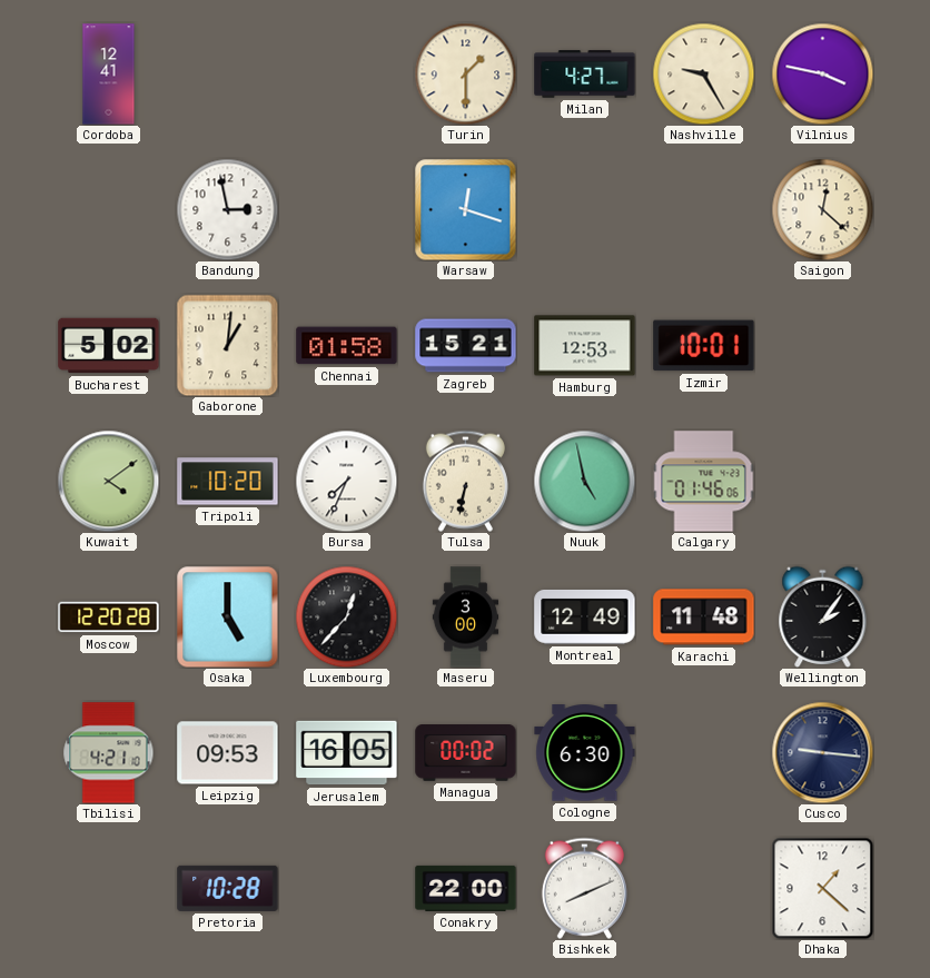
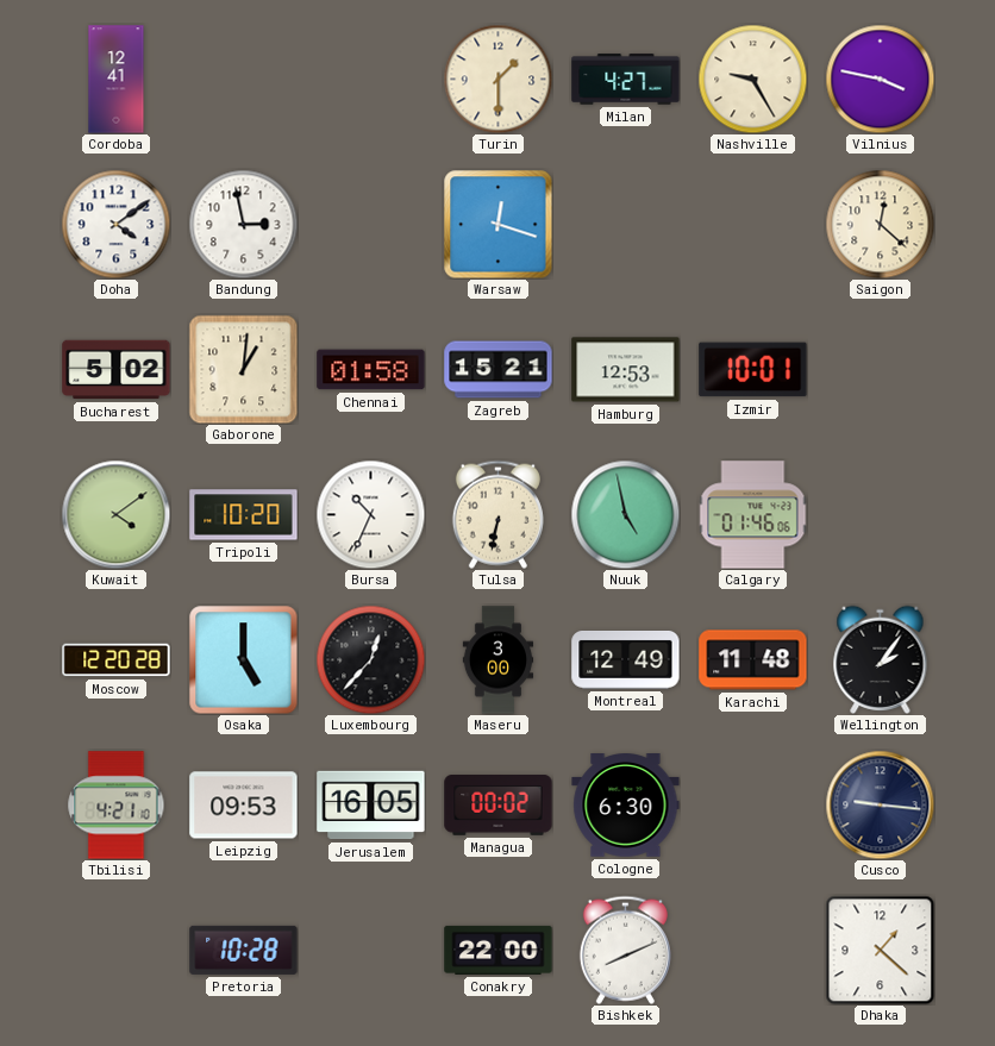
Doha: none -> 4:09
Bursa: 7:34 -> 10:34
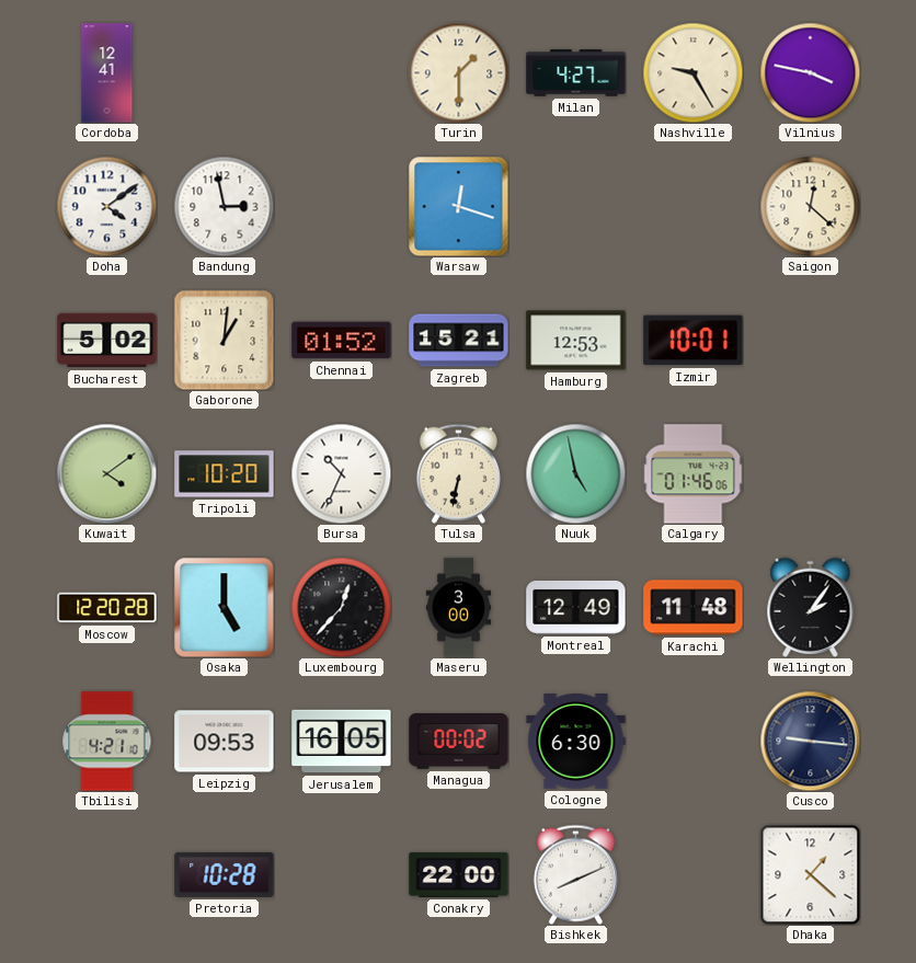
Chennai: 01:58 -> 01:52
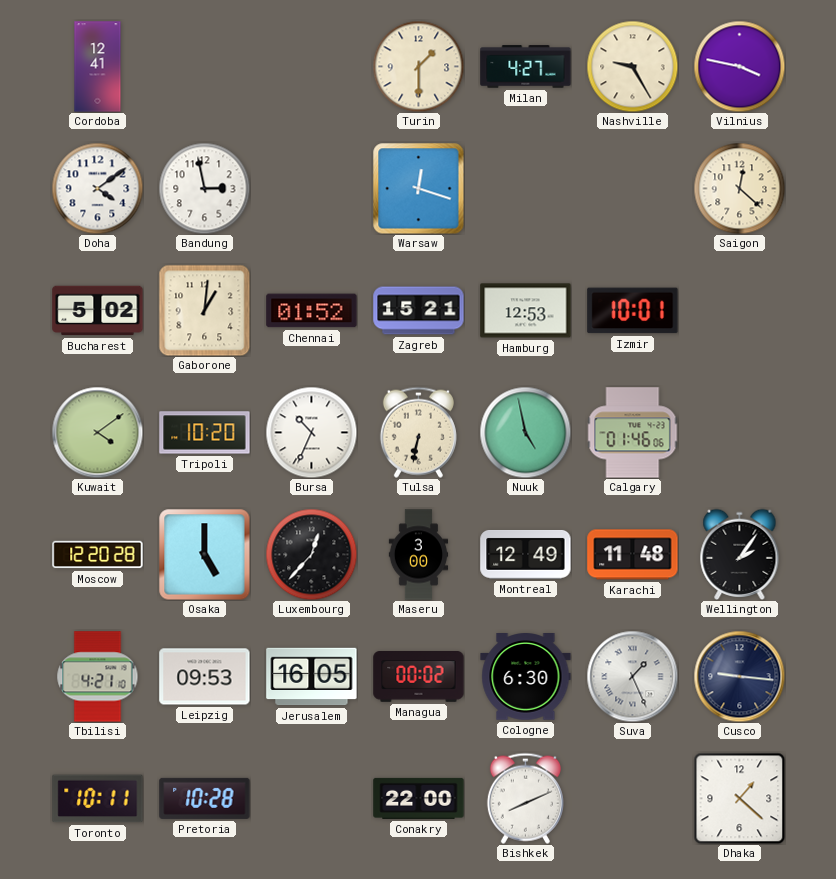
Suva: none -> 1:26
Toronto: none -> 10:11
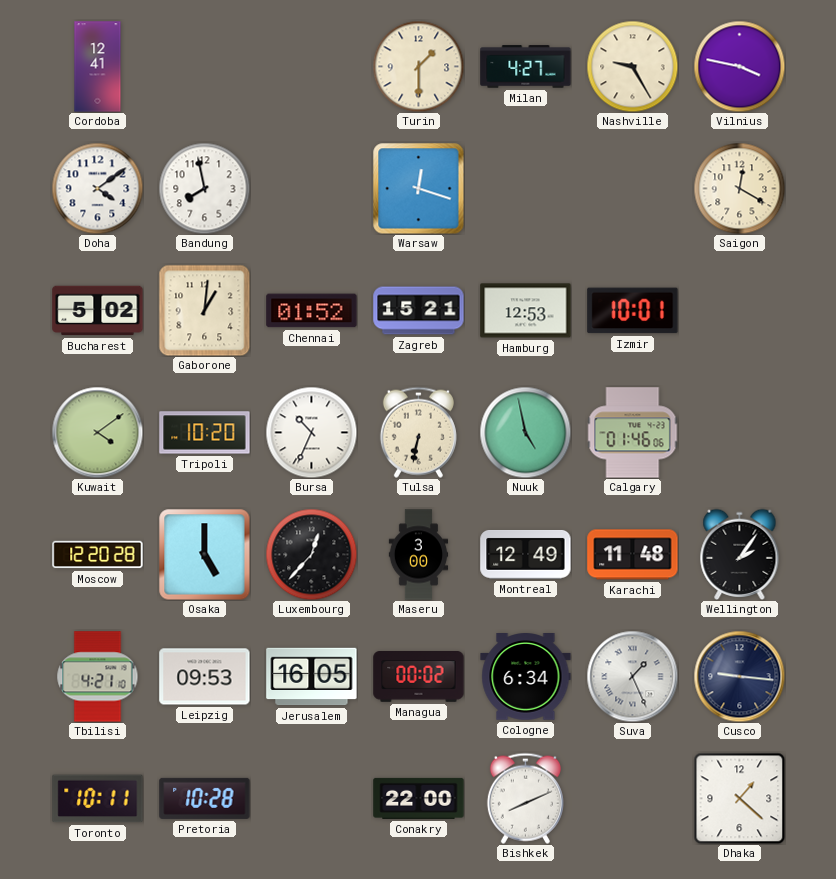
Bandung: 2:58 -> 7:58
Saigon: 12:22 -> 12:20
Cologne: 6:30 -> 6:34
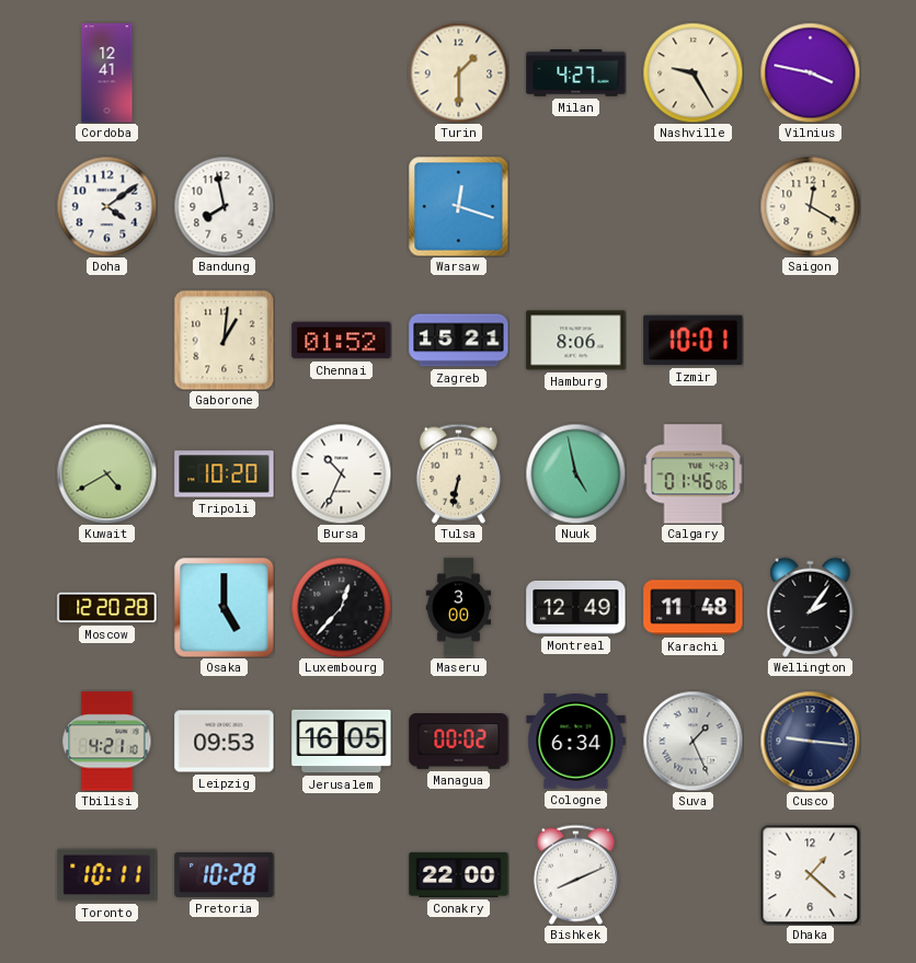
Bucharest: 5:02 -> none
Hamburg: 12:53 -> 8:06
Kuwait: 4:09 -> 4:40
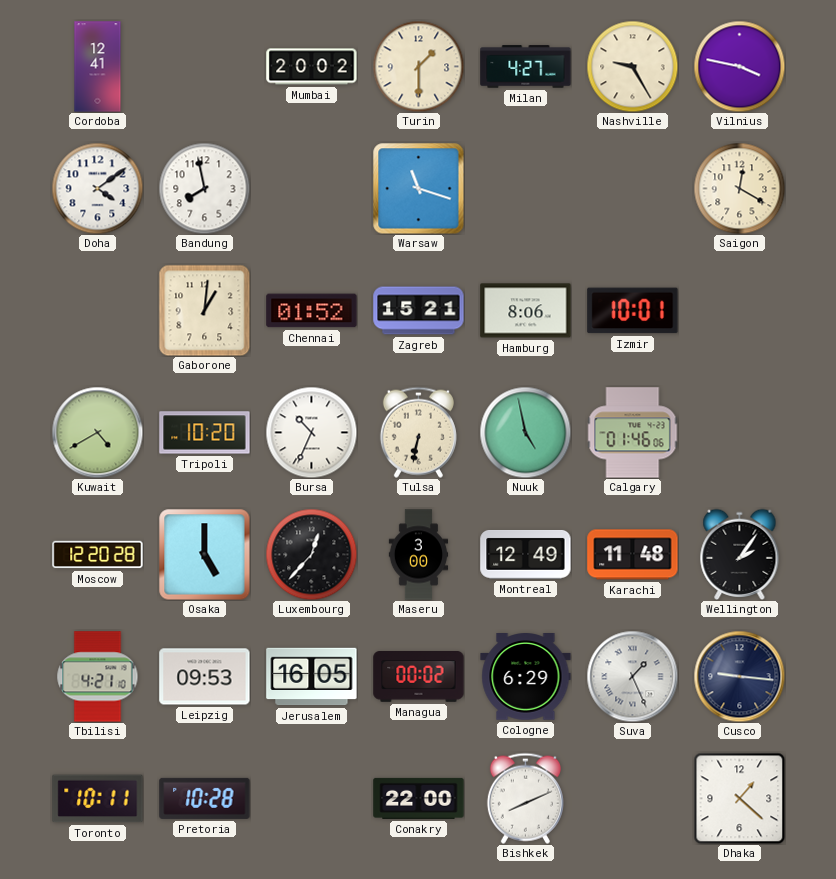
Mumbai: none -> 20:02
Warsaw: 12:18 -> 11:18
Cologne: 6:34 -> 6:29
